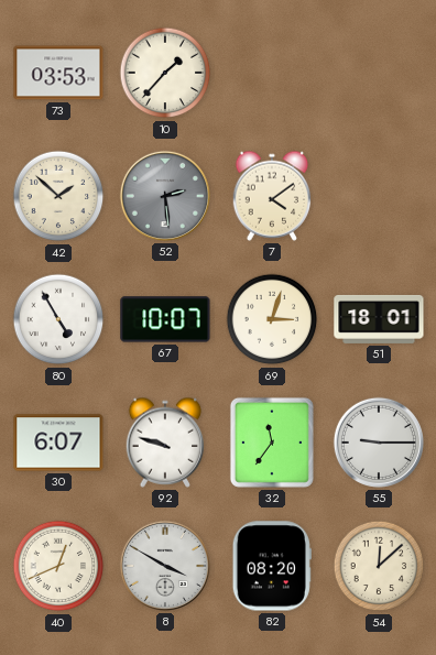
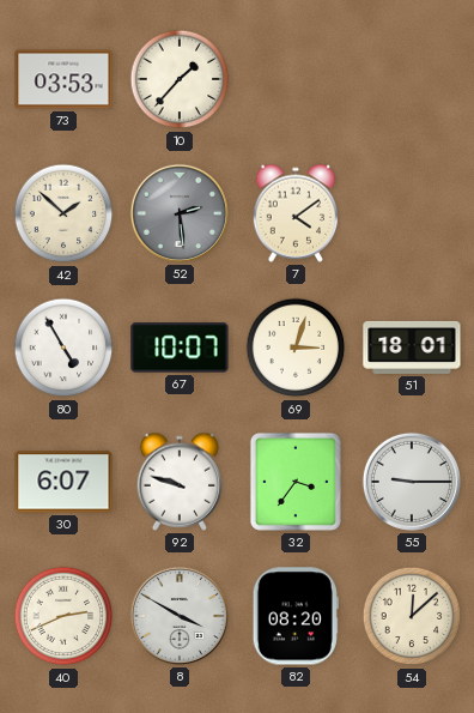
32: 11:36 -> 3:36
40: 12:41 -> 2:41
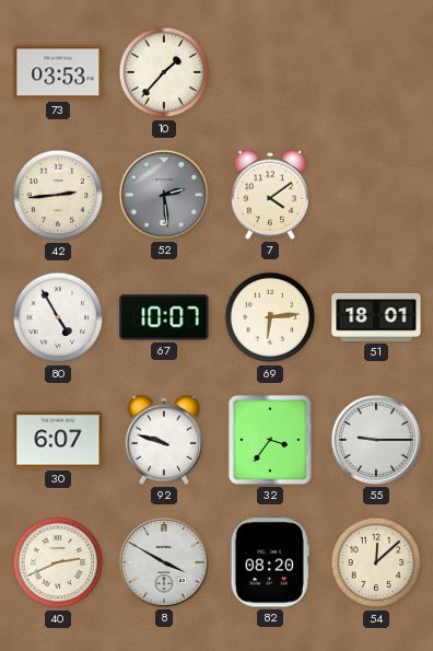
42: 1:52 -> 2:44
69: 3:03 -> 6:14
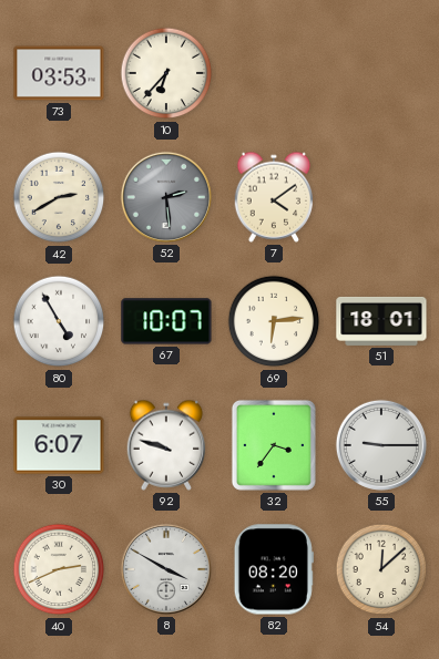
10: 1:37 -> 6:37
42: 2:44 -> 2:40
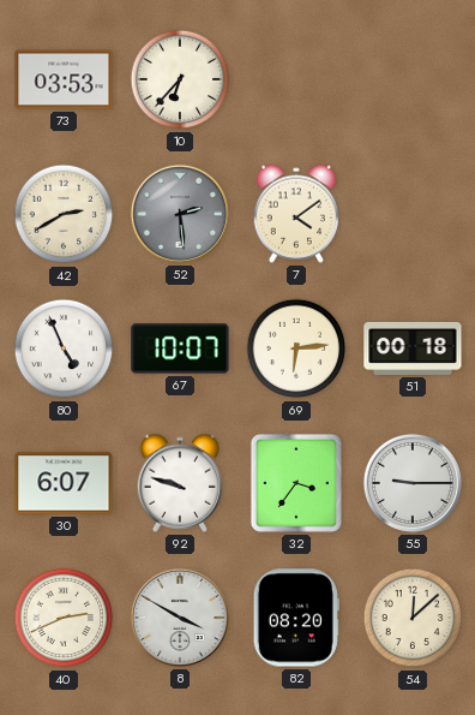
80: 4:55 -> 4:56
51: 18:01 -> 00:18
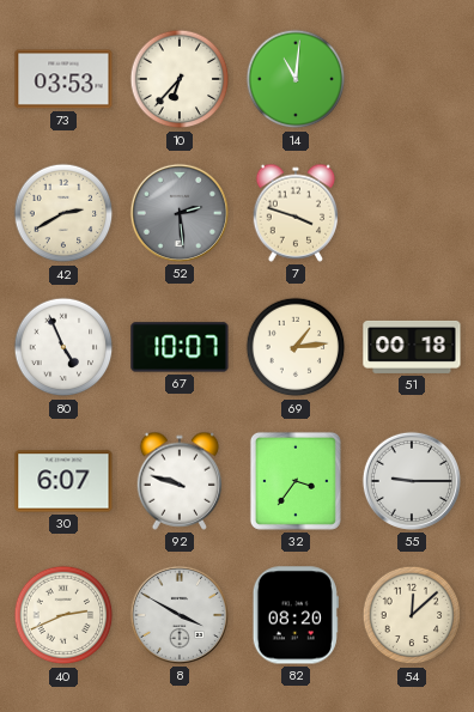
14: none -> 11:01
7: 4:09 -> 3:48
69: 6:14 -> 1:14
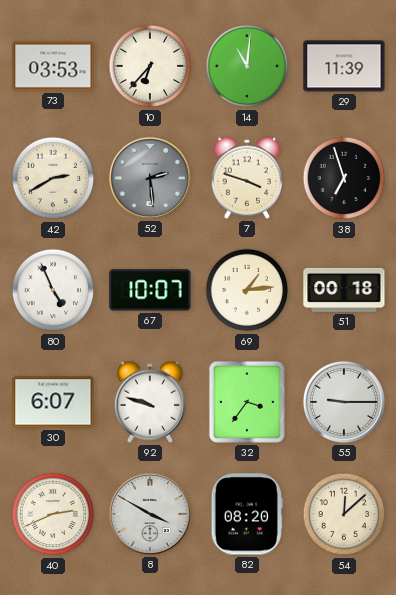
29: none -> 11:39
38: none -> 6:57
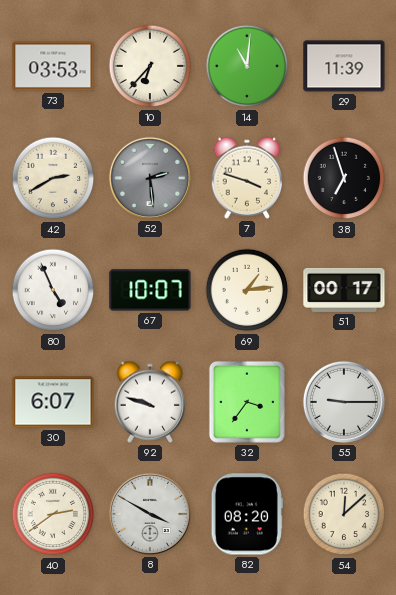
51: 00:18 -> 00:17
40: 2:41 -> 2:39
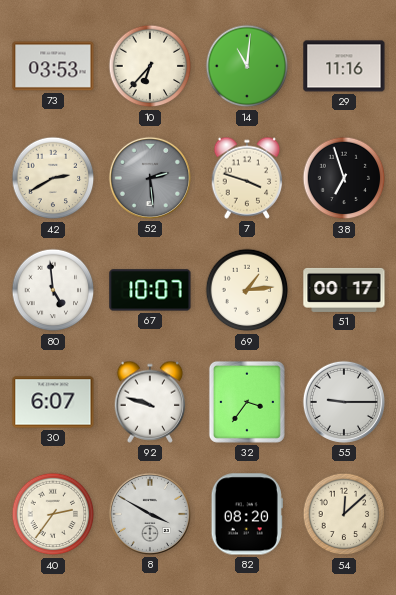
29: 11:39 -> 11:16
80: 4:56 -> 4:59
40: 2:39 -> 2:36
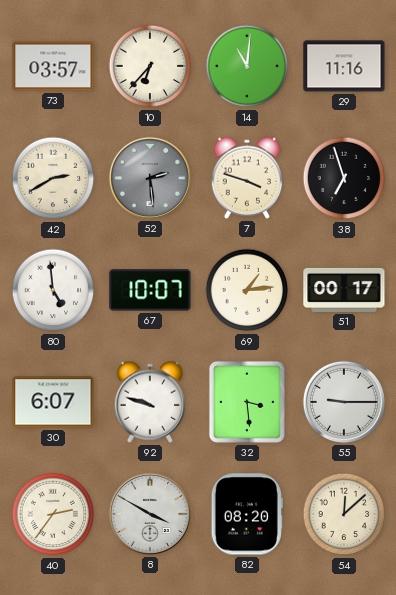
73: 03:53 -> 03:57
32: 3:36 -> 3:29
